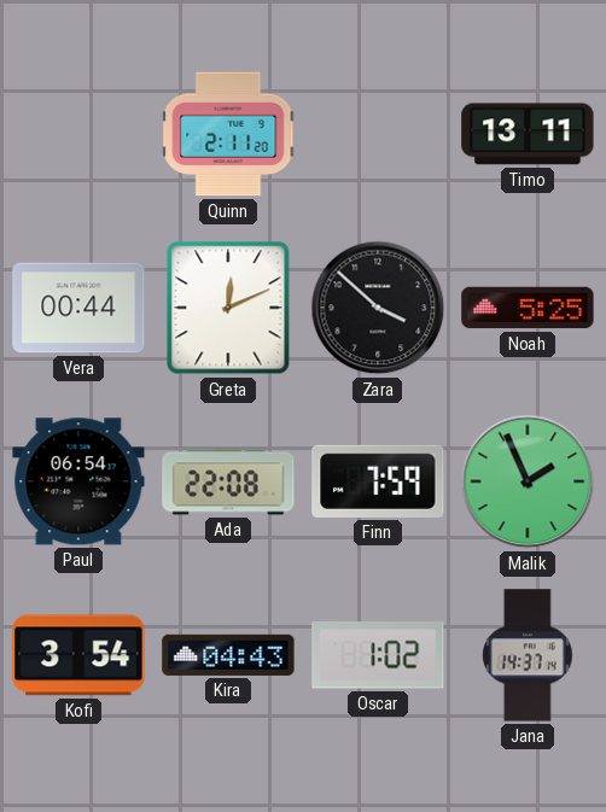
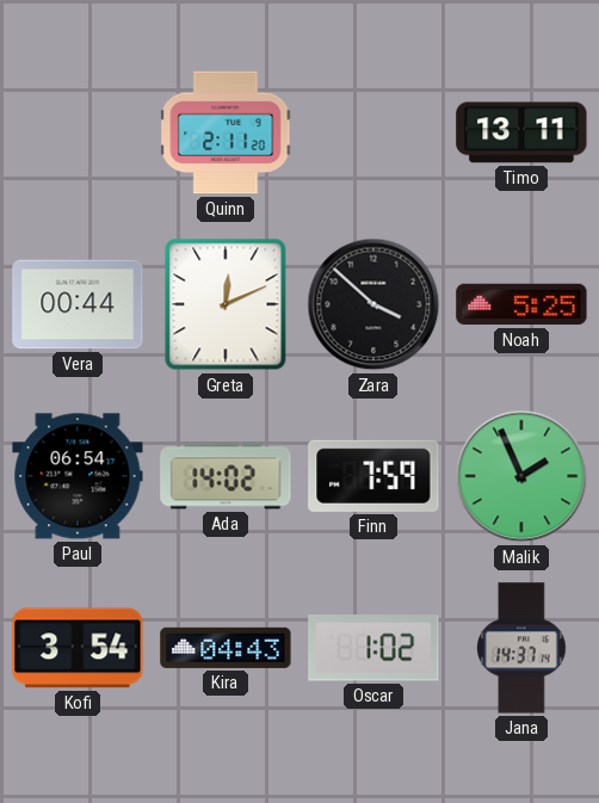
Ada: 22:08 -> 14:02
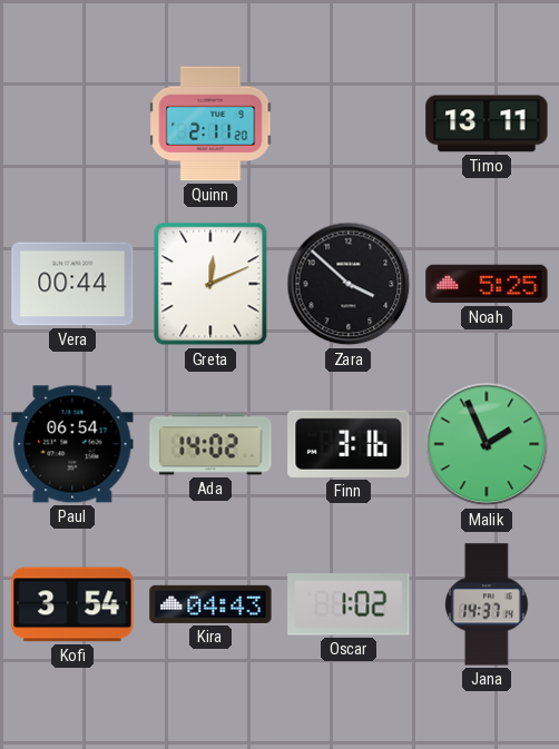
Finn: 7:59 -> 3:16
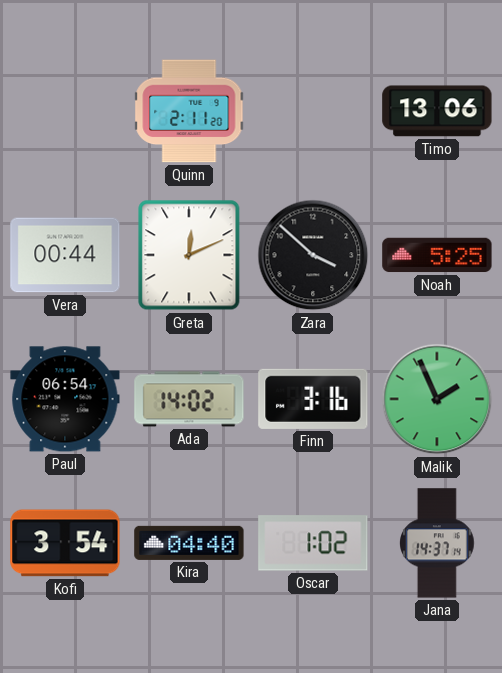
Timo: 13:11 -> 13:06
Kira: 04:43 -> 04:40
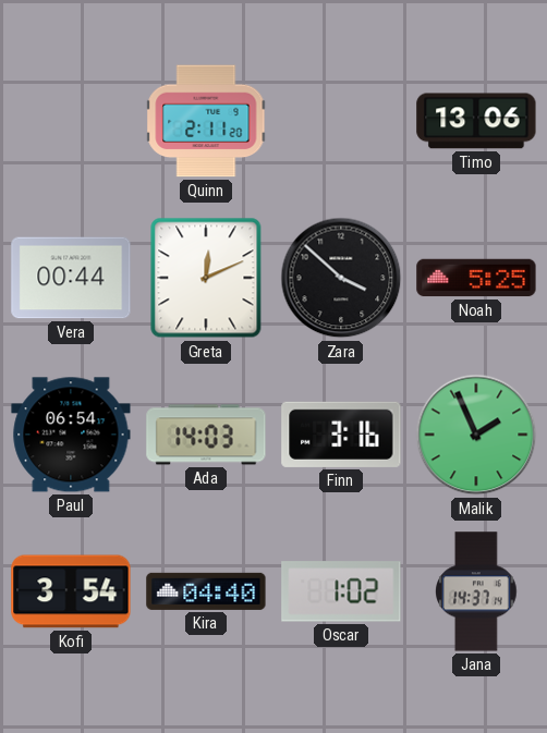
Ada: 14:02 -> 14:03
